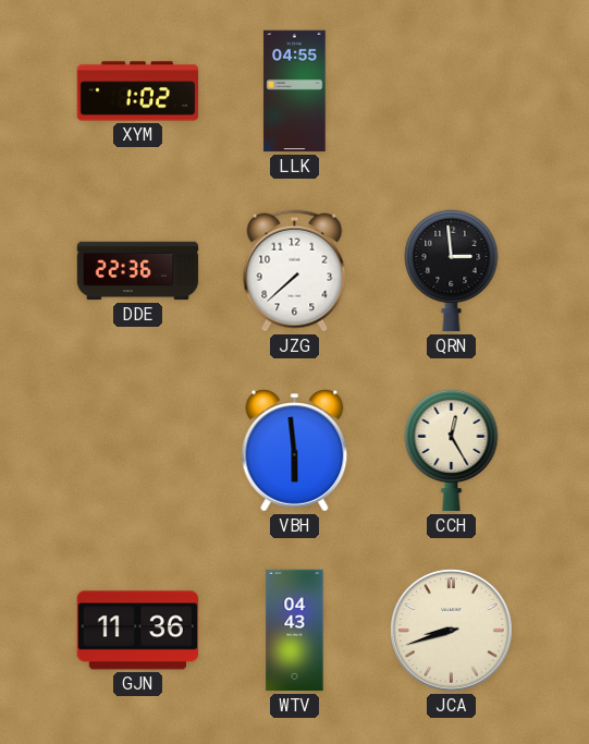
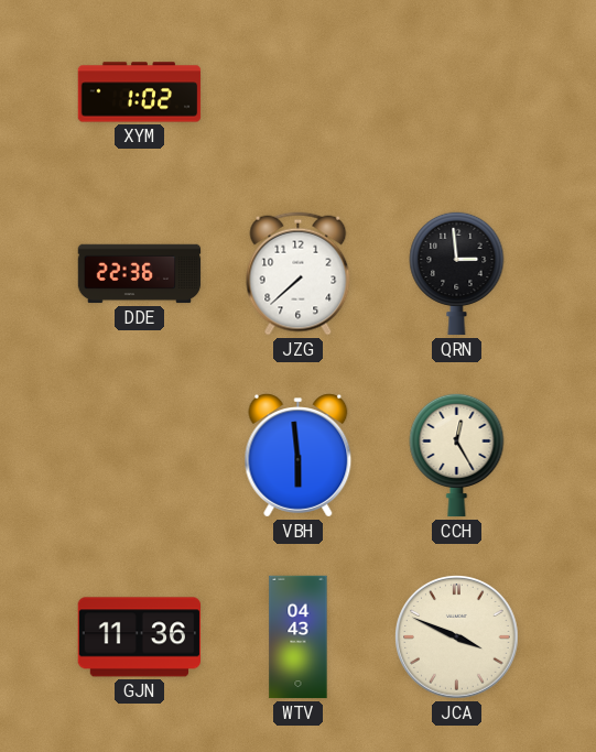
LLK: 04:55 -> none
JCA: 8:42 -> 3:49
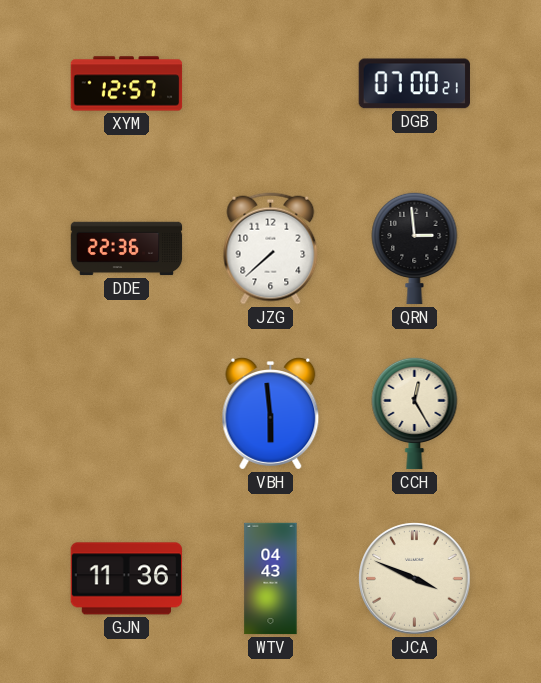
XYM: 1:02 -> 12:57
DGB: none -> 07:00
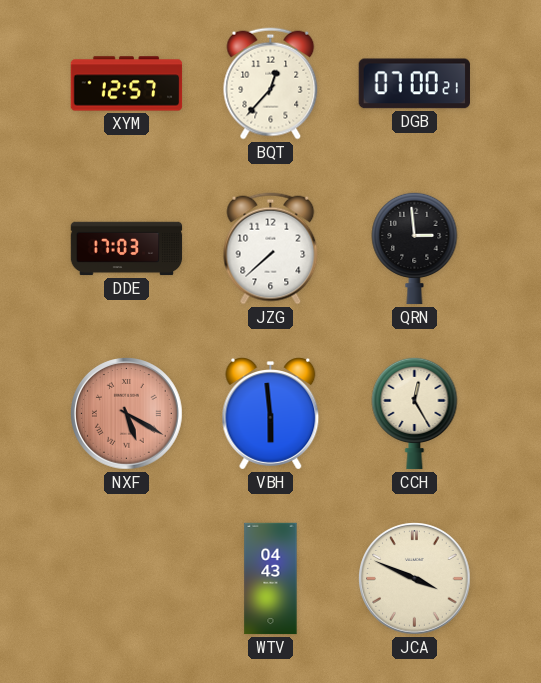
BQT: none -> 12:37
DDE: 22:36 -> 17:03
NXF: none -> 5:20
GJN: 11:36 -> none
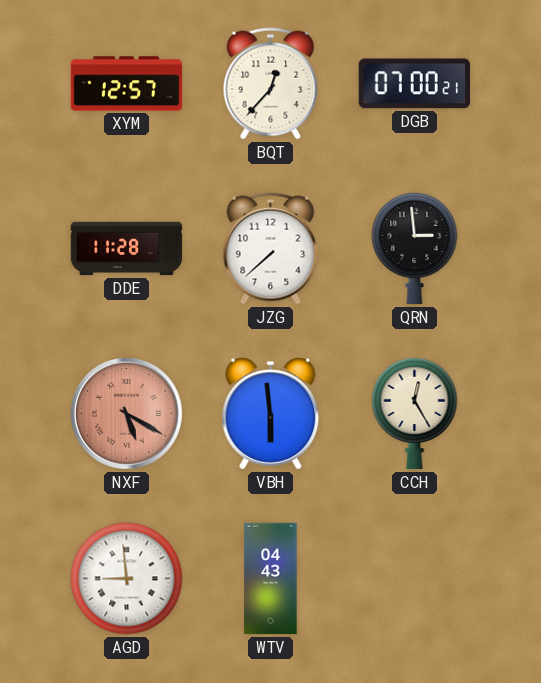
DDE: 17:03 -> 11:28
AGD: none -> 8:59
JCA: 3:49 -> none
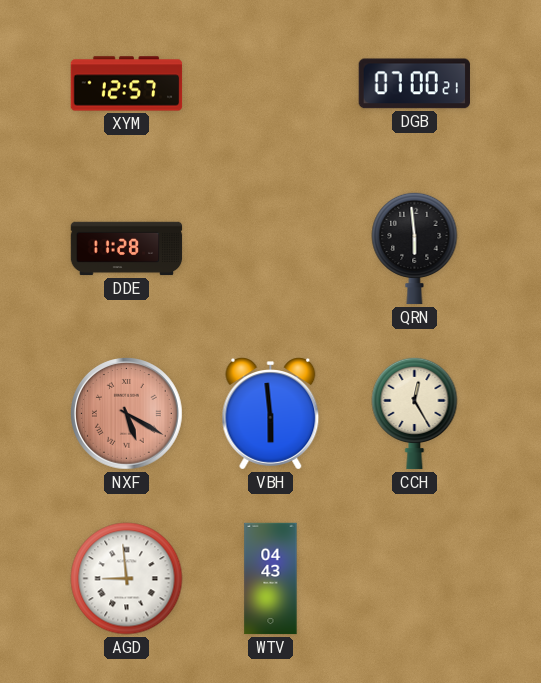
BQT: 12:37 -> none
JZG: 7:38 -> none
QRN: 2:59 -> 5:59
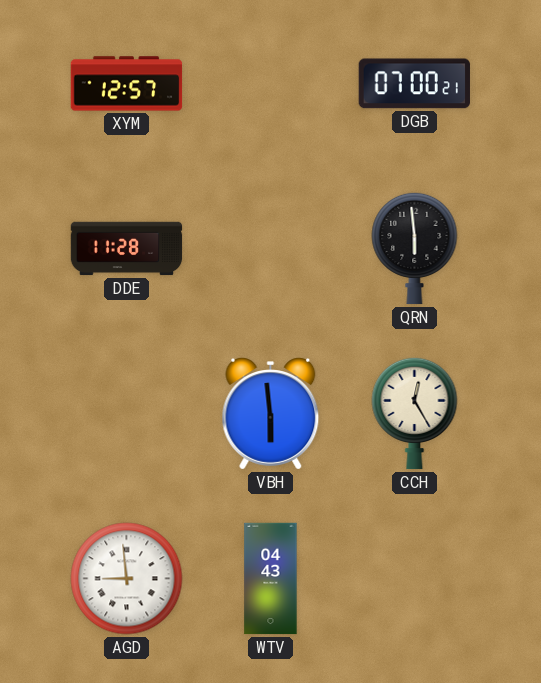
NXF: 5:20 -> none
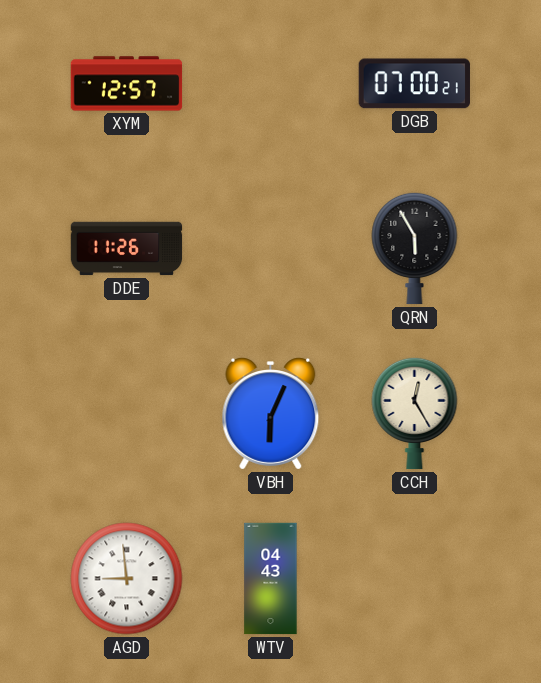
DDE: 11:28 -> 11:26
QRN: 5:59 -> 5:55
VBH: 5:59 -> 6:04
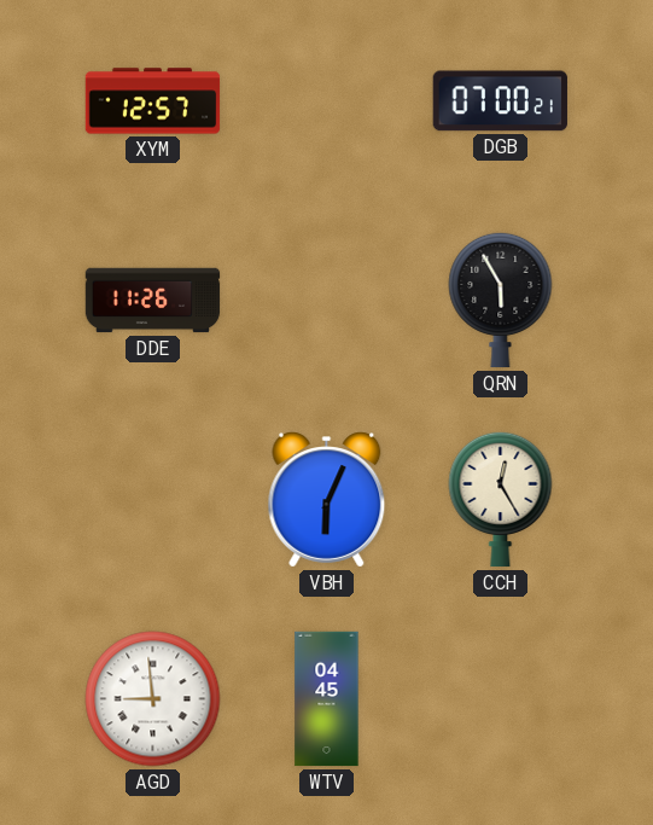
WTV: 04:43 -> 04:45
